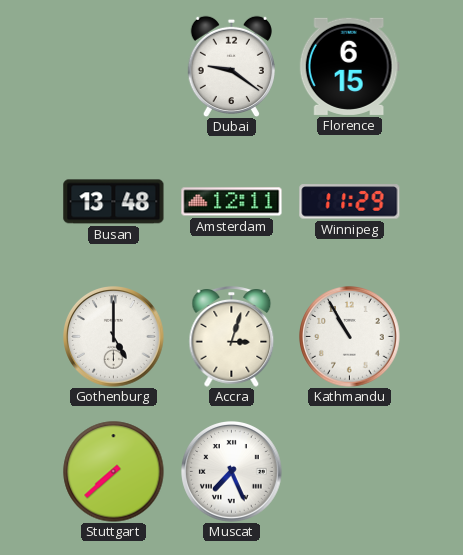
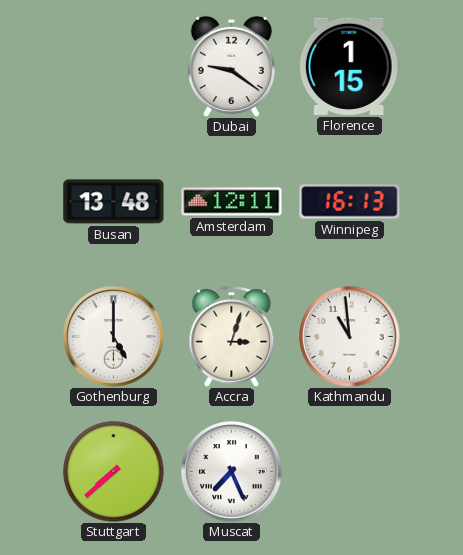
Florence: 6:15 -> 1:15
Winnipeg: 11:29 -> 16:13
Kathmandu: 10:55 -> 10:59
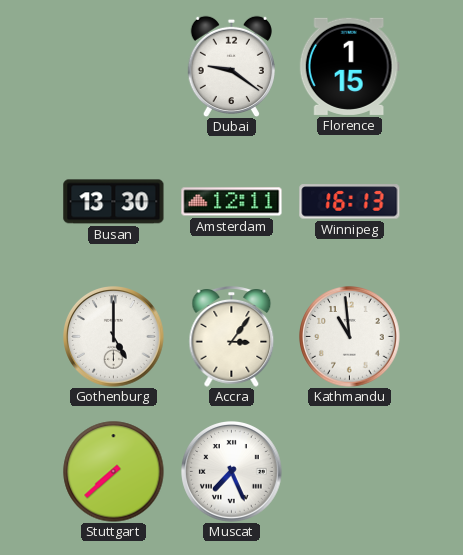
Busan: 13:48 -> 13:30
Accra: 3:03 -> 3:06
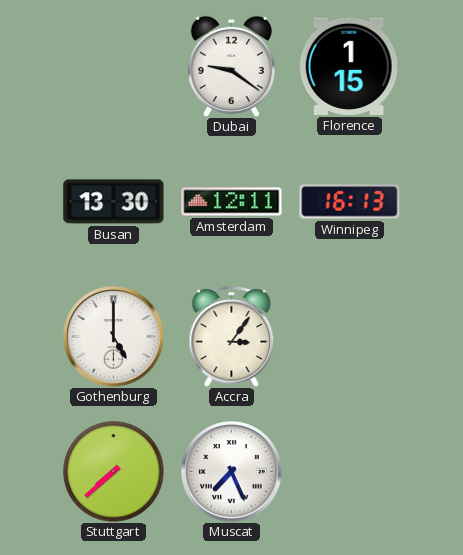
Kathmandu: 10:59 -> none
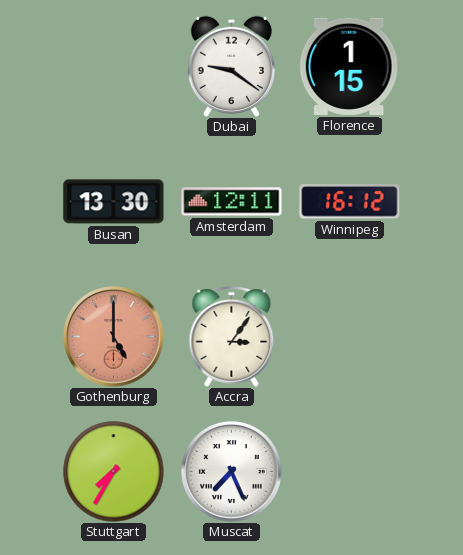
Winnipeg: 16:13 -> 16:12
Gothenburg dial: white -> salmon
Stuttgart: 7:38 -> 7:35
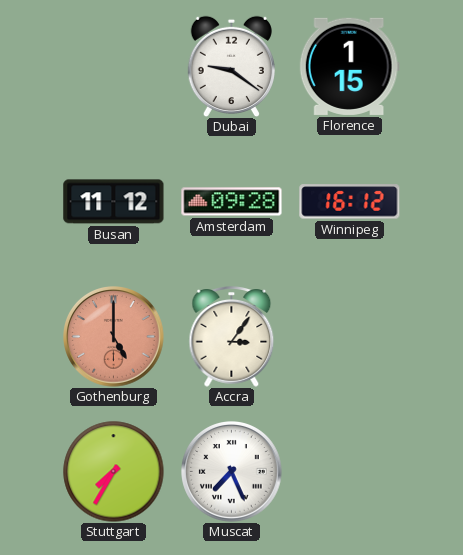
Busan: 13:30 -> 11:12
Amsterdam: 12:11 -> 09:28
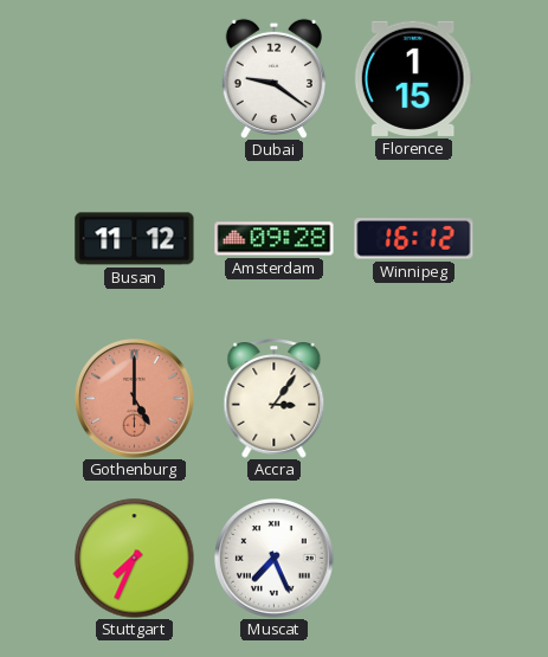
Stuttgart: 7:35 -> 7:34
